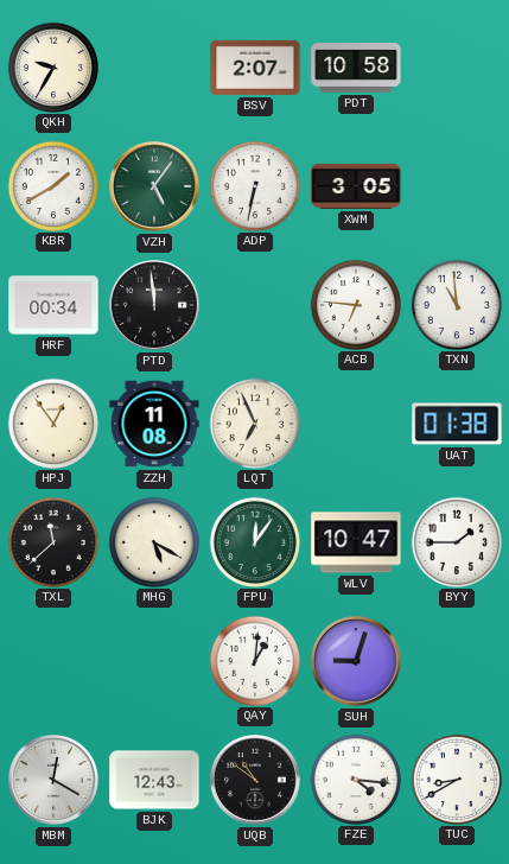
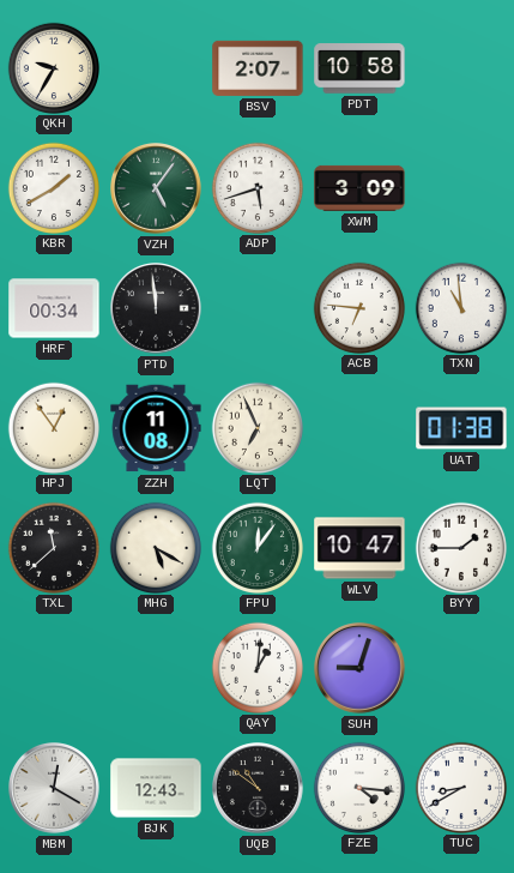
ADP: 6:32 -> 5:42
XWM: 3:05 -> 3:09
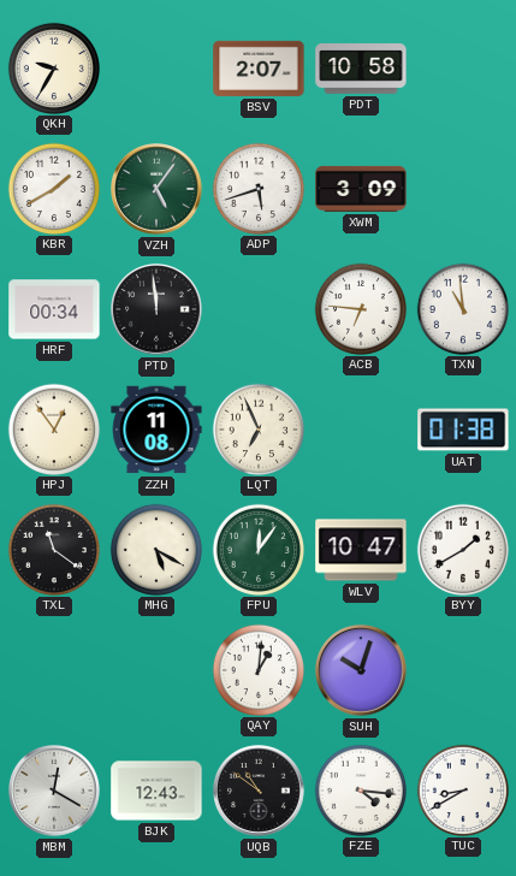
TXL: 11:38 -> 11:21
BYY: 1:45 -> 1:40
SUH: 9:03 -> 10:03
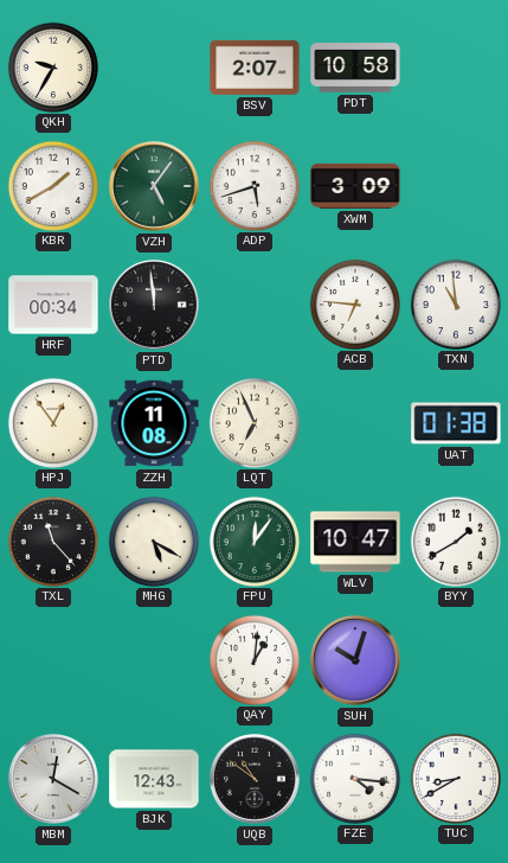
TXL: 11:21 -> 11:23
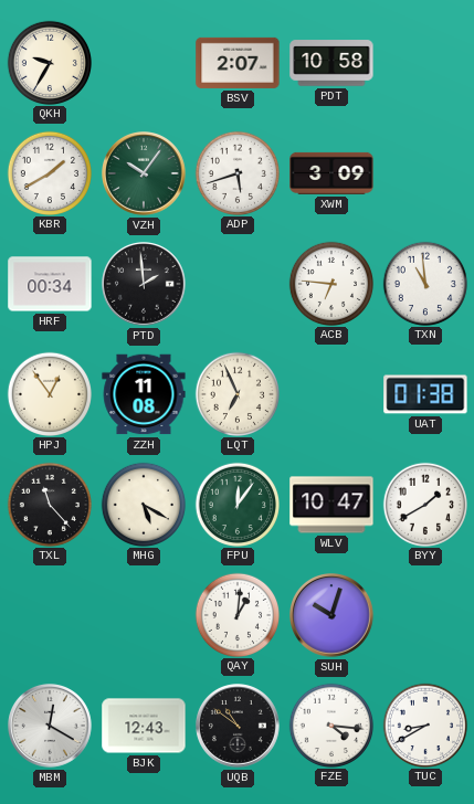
VZH: 5:06 -> 10:06
PTD: 11:59 -> 1:59
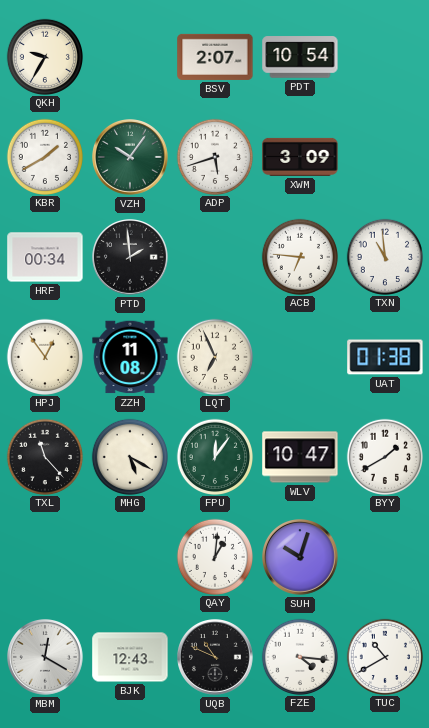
PDT: 10:58 -> 10:54
UQB: 10:51 -> 10:49
TUC: 8:40 -> 10:40
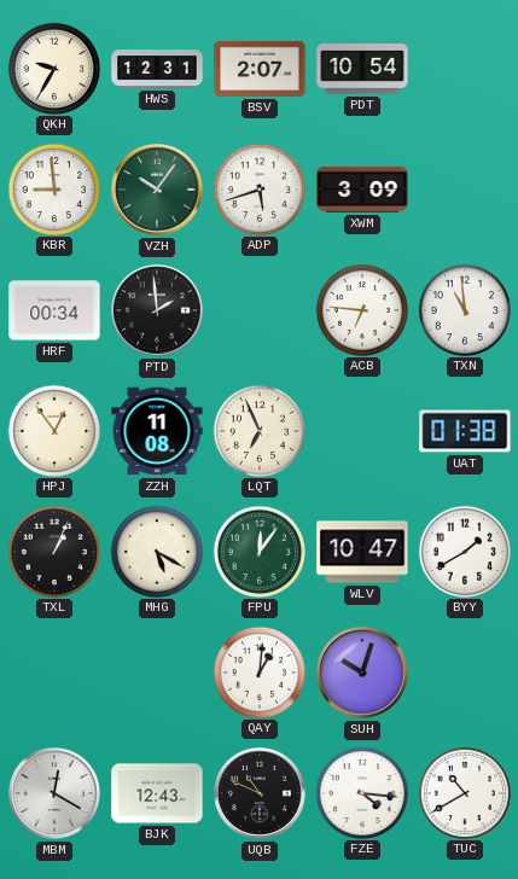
HWS: none -> 12:31
KBR: 1:40 -> 8:59
TXL: 11:23 -> 1:04
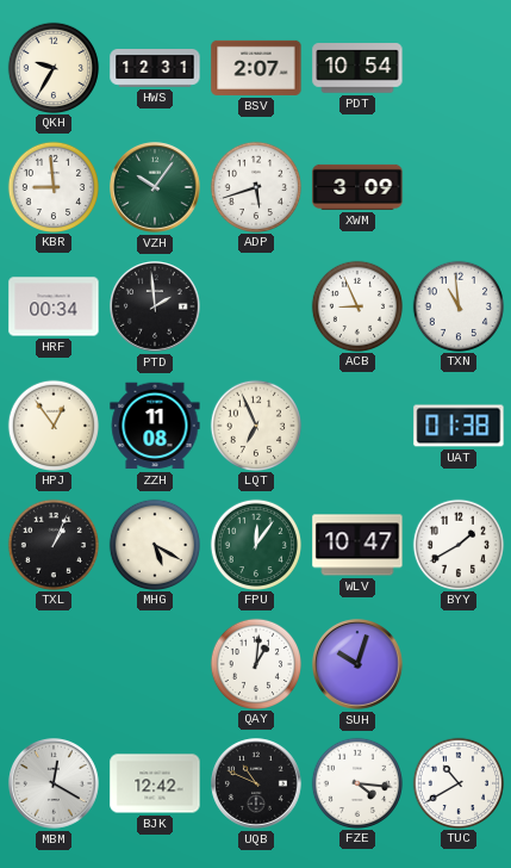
ACB: 6:46 -> 8:56
BJK: 12:43 -> 12:42
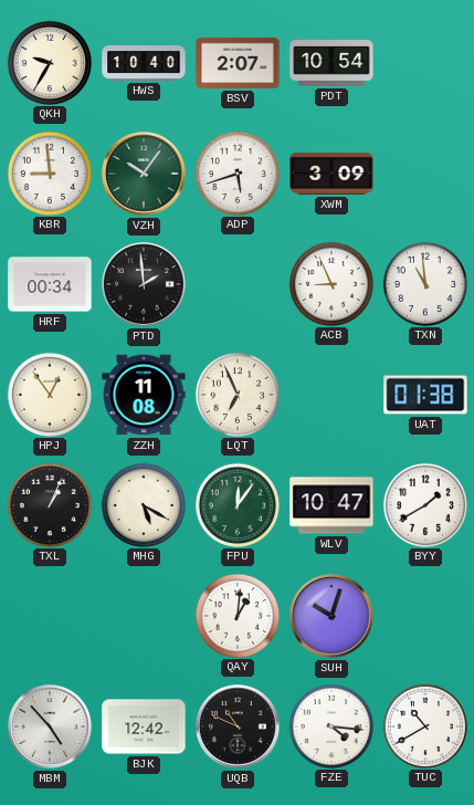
HWS: 12:31 -> 10:40
MBM: 12:20 -> 4:53
